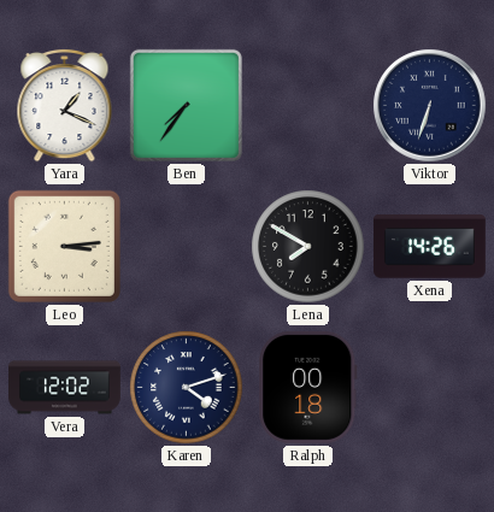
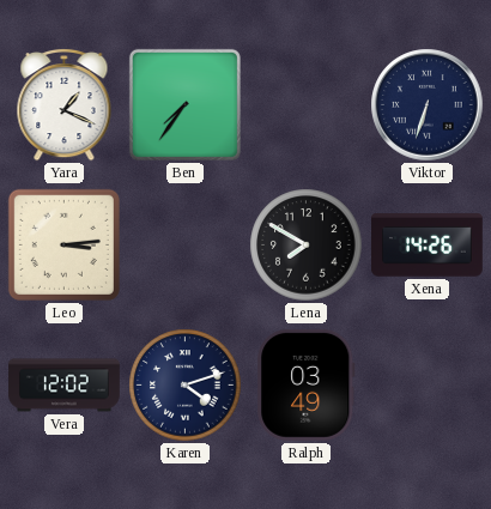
Ralph: 00:18 -> 03:49
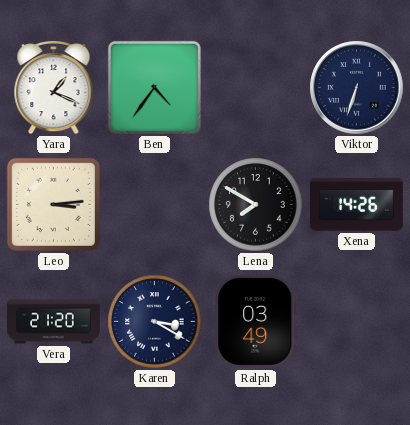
Ben: 7:36 -> 4:36
Vera: 12:02 -> 21:20
Karen: 4:12 -> 3:20
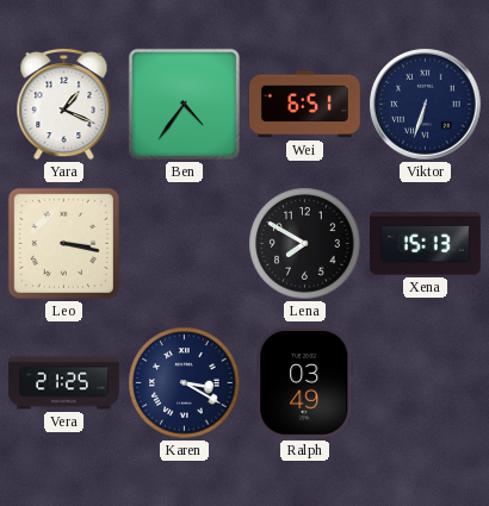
Wei: none -> 6:51
Leo: 3:14 -> 3:17
Xena: 14:26 -> 15:13
Vera: 21:20 -> 21:25
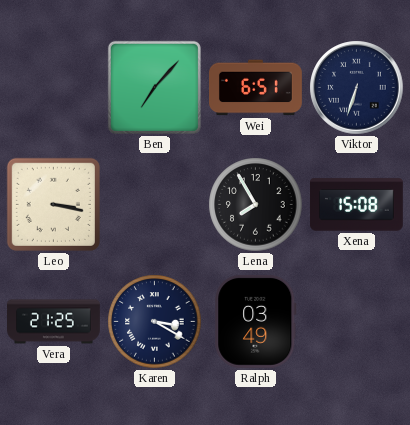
Yara: 1:19 -> none
Ben: 4:36 -> 7:07
Lena: 7:50 -> 7:55
Xena: 15:13 -> 15:08
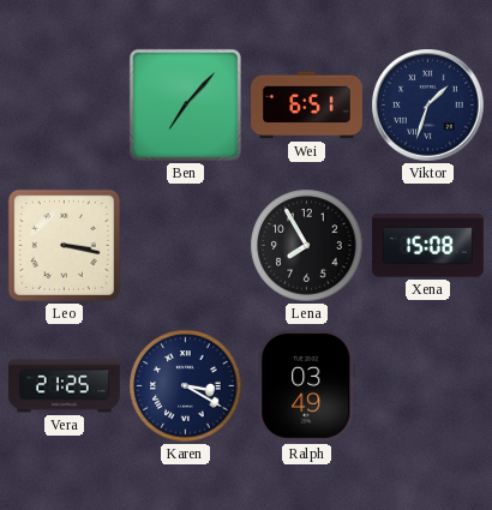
Viktor: 6:33 -> 1:33
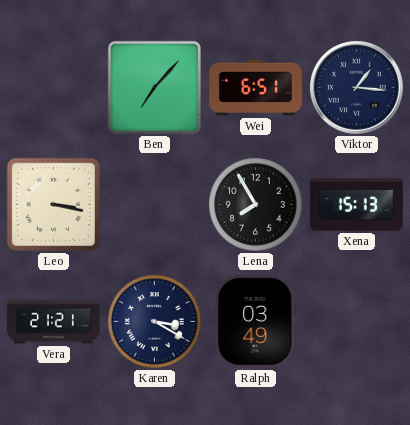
Viktor: 1:33 -> 1:16
Xena: 15:08 -> 15:13
Vera: 21:25 -> 21:21
